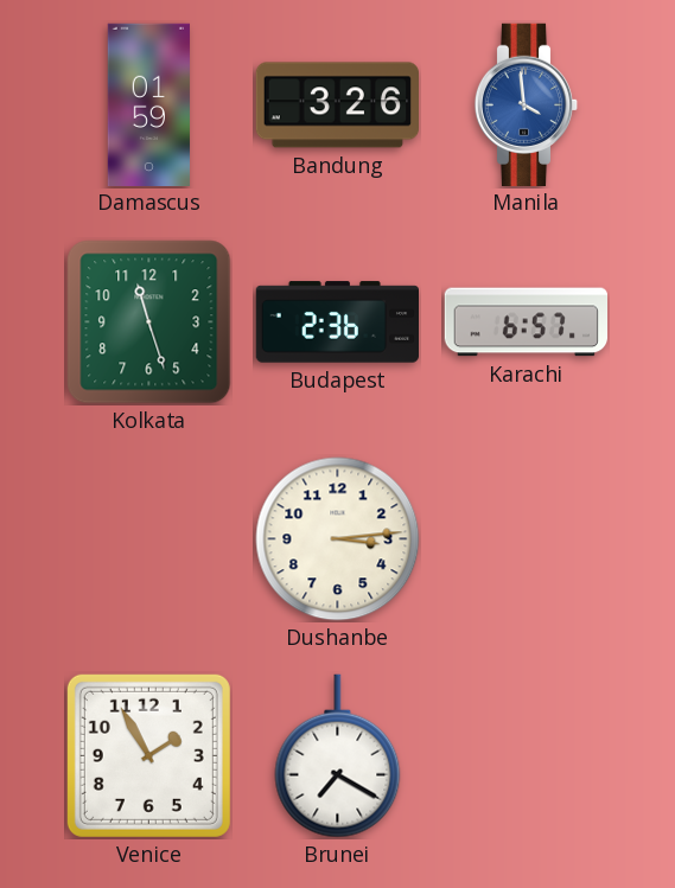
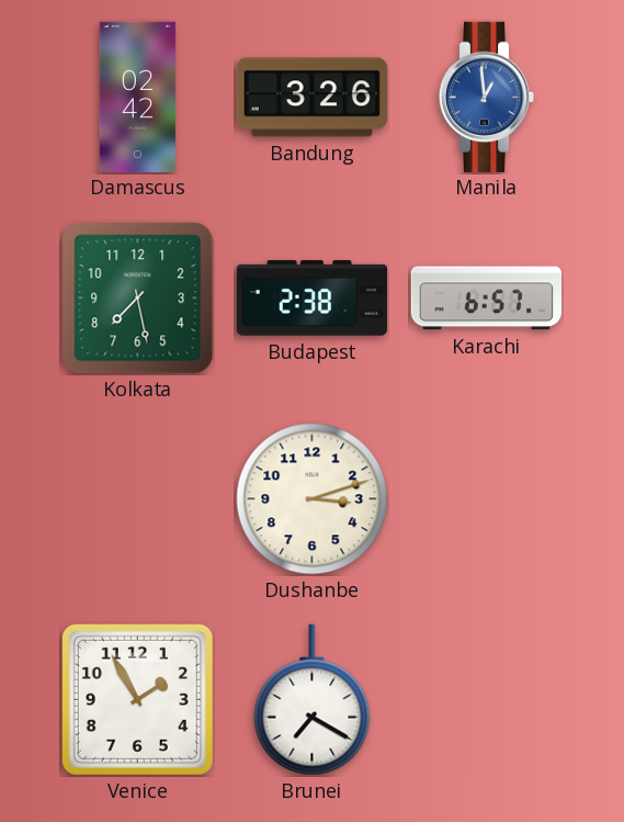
Damascus: 01:59 -> 02:42
Manila: 3:59 -> 12:59
Kolkata: 11:27 -> 7:28
Budapest: 2:36 -> 2:38
Dushanbe: 3:14 -> 3:12
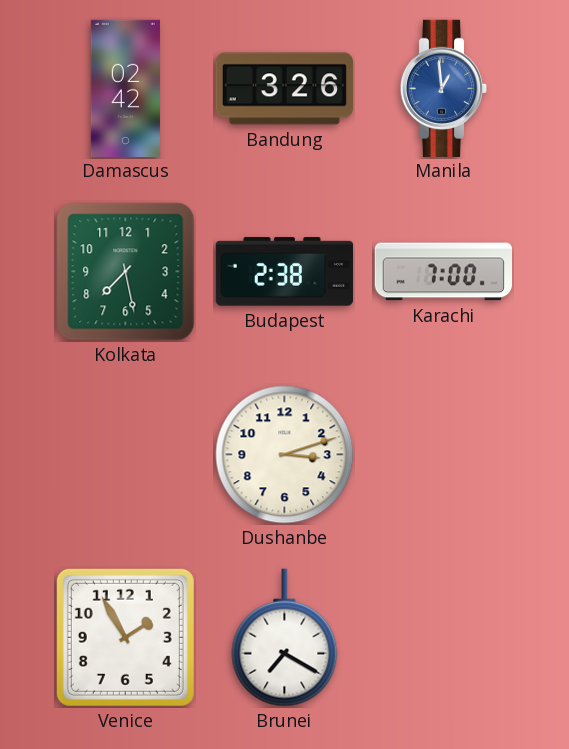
Karachi: 6:57 -> 7:00
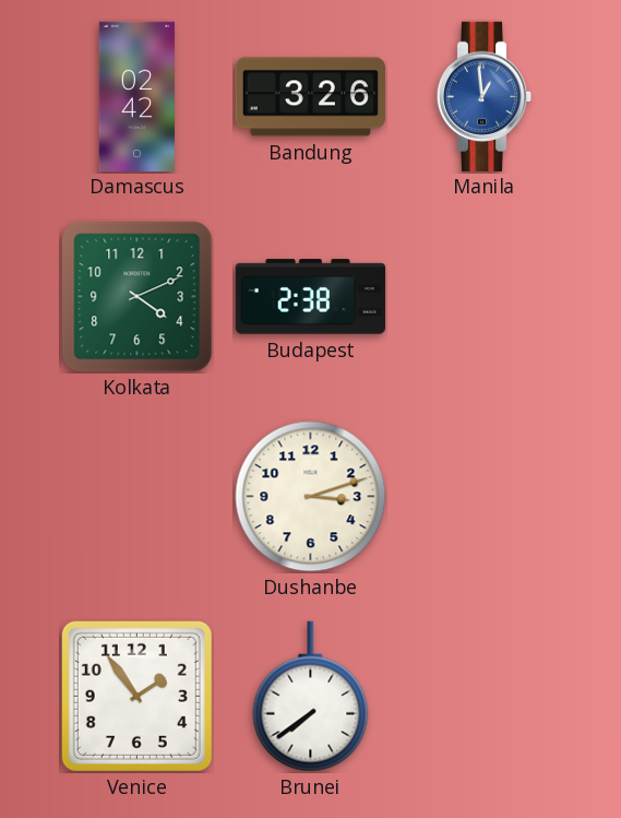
Kolkata: 7:28 -> 4:11
Karachi: 7:00 -> none
Venice: 1:55 -> 1:54
Brunei: 7:20 -> 7:39
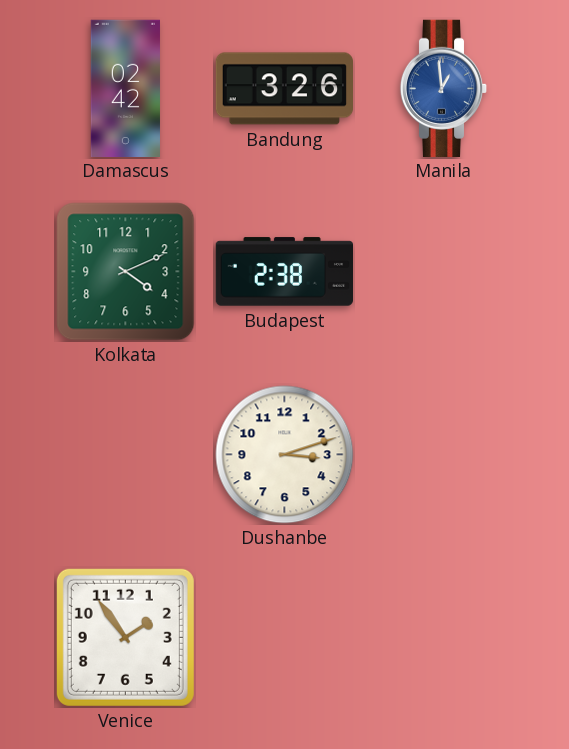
Brunei: 7:39 -> none
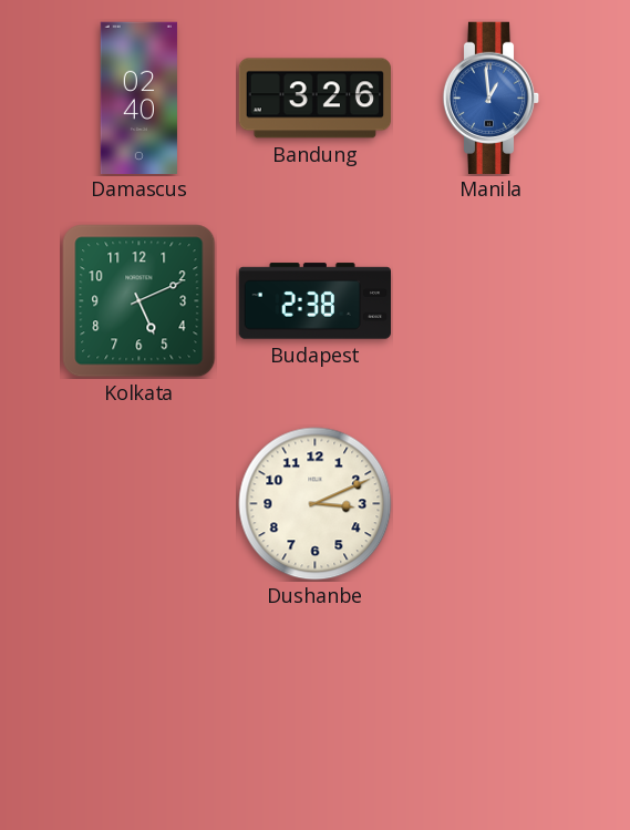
Damascus: 02:42 -> 02:40
Kolkata: 4:11 -> 5:11
Dushanbe: 3:12 -> 3:11
Venice: 1:54 -> none
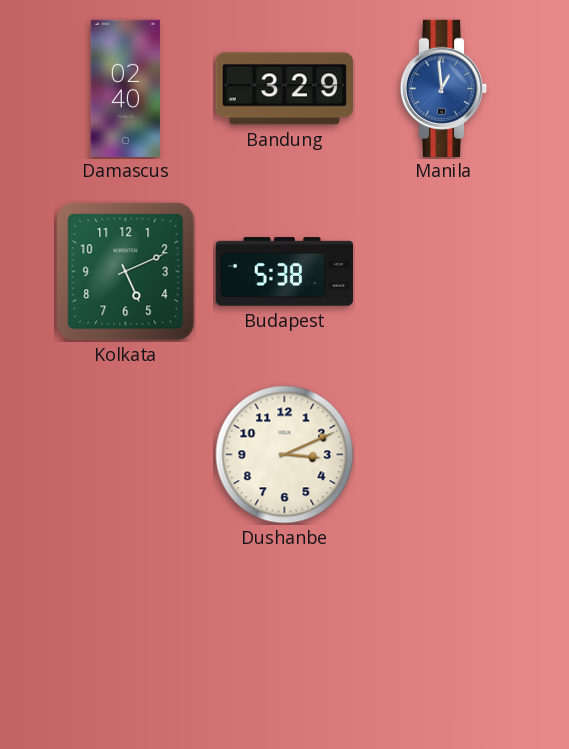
Bandung: 3:26 -> 3:29
Budapest: 2:38 -> 5:38
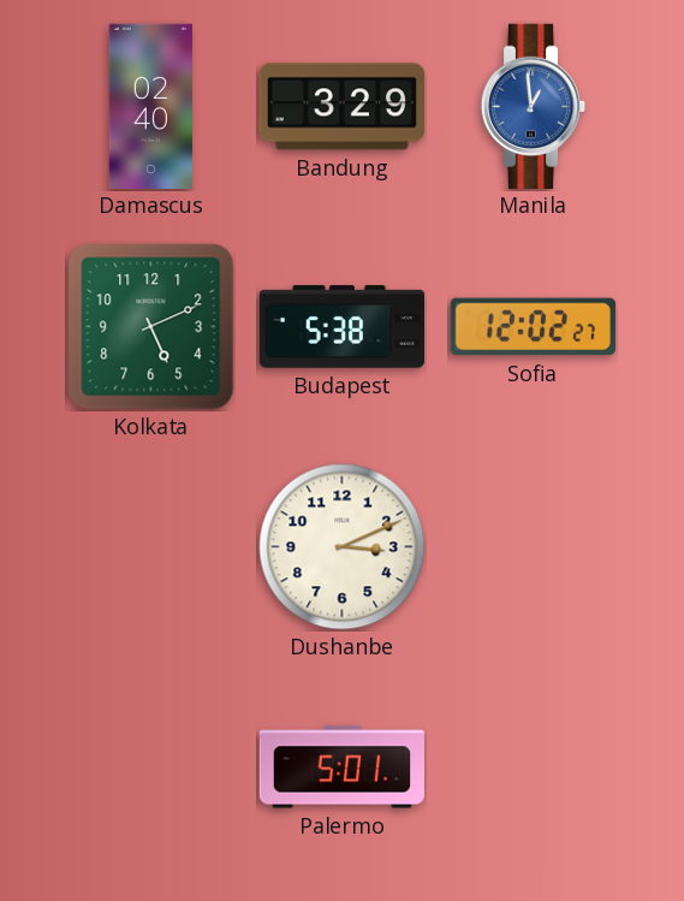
Sofia: none -> 12:02
Palermo: none -> 5:01
